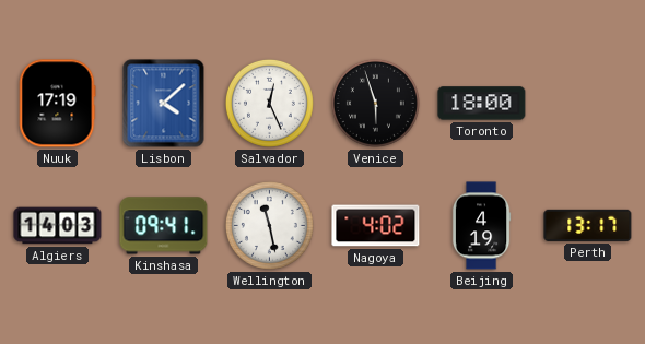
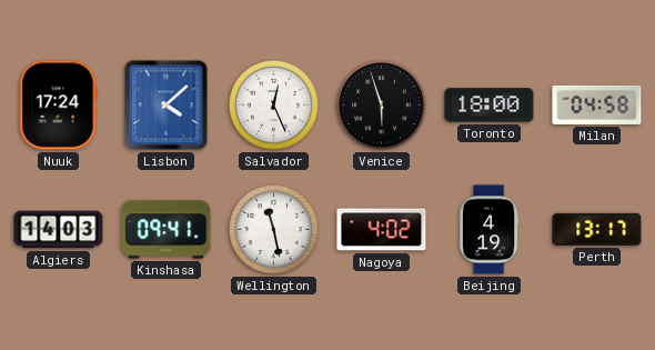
Nuuk: 17:19 -> 17:24
Milan: none -> 04:58
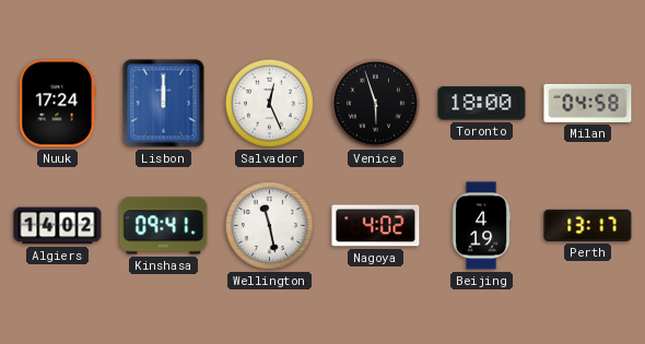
Lisbon: 4:08 -> 12:00
Algiers: 14:03 -> 14:02
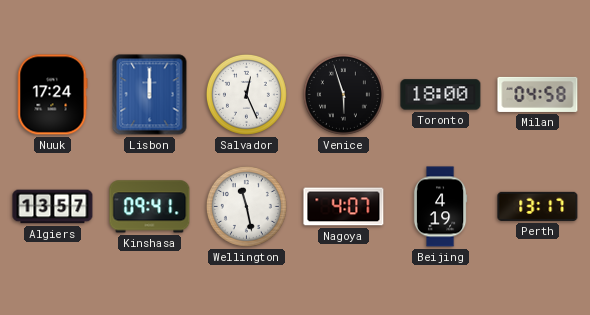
Algiers: 14:02 -> 13:57
Nagoya: 4:02 -> 4:07
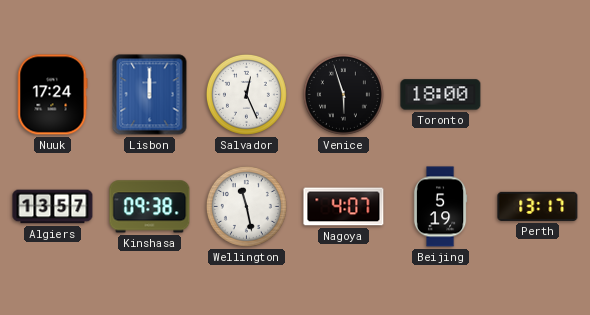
Milan: 04:58 -> none
Kinshasa: 09:41 -> 09:38
Beijing: 4:19 -> 5:19
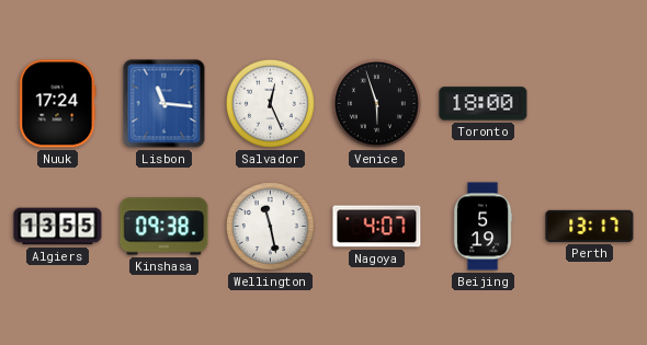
Lisbon: 12:00 -> 11:16
Algiers: 13:57 -> 13:55
